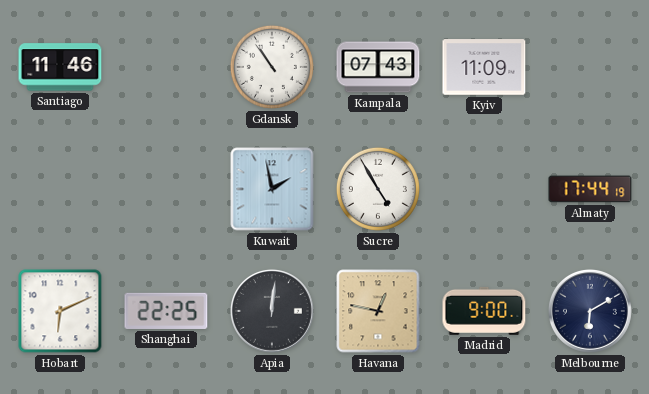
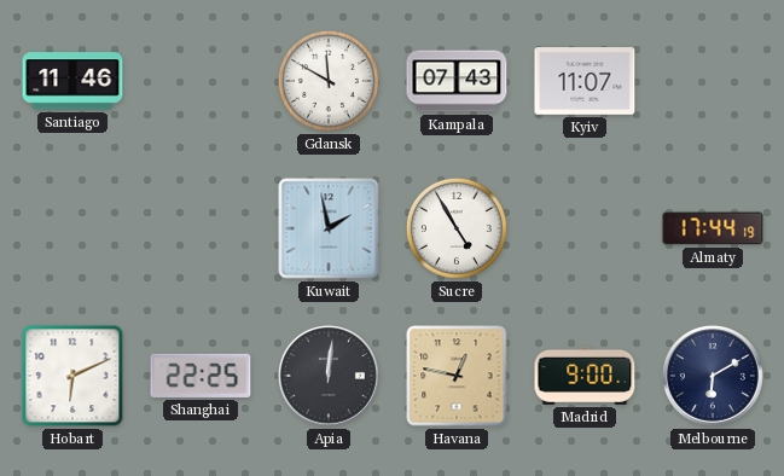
Gdansk: 10:54 -> 11:50
Kyiv: 11:09 -> 11:07
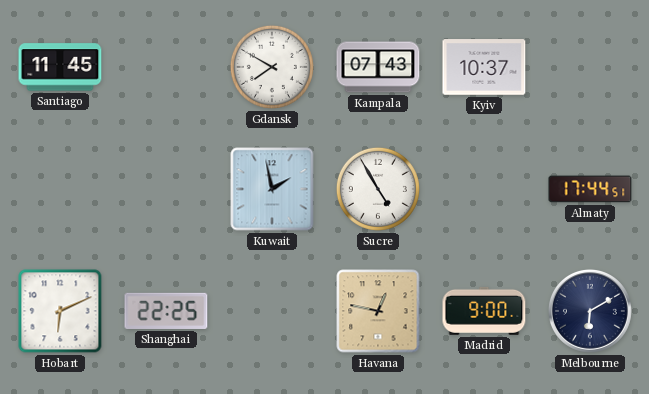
Santiago: 11:46 -> 11:45
Gdansk: 11:50 -> 7:50
Kyiv: 11:07 -> 10:37
Almaty: 17:44:19 -> 17:44:51
Apia: 12:01 -> none
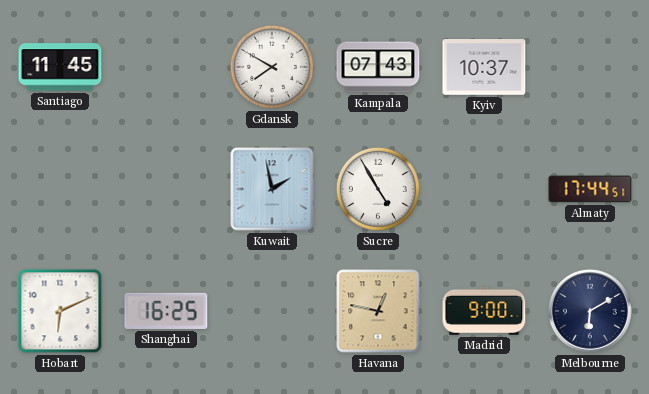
Shanghai: 22:25 -> 16:25
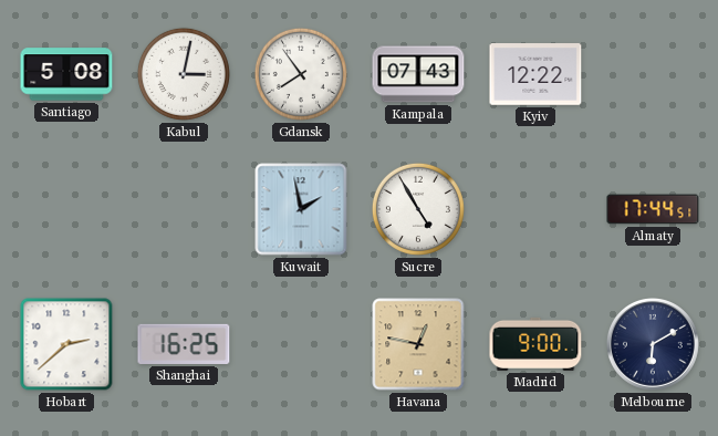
Santiago: 11:45 -> 5:08
Kabul: none -> 3:02
Gdansk: 7:50 -> 7:54
Kyiv: 10:37 -> 12:22
Hobart: 6:11 -> 2:38
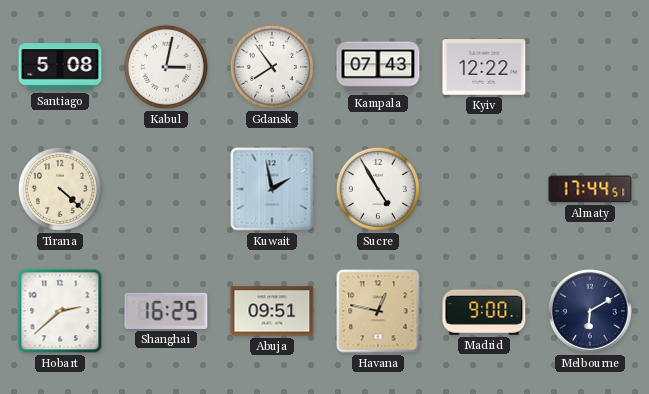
Tirana: none -> 4:22
Abuja: none -> 09:51
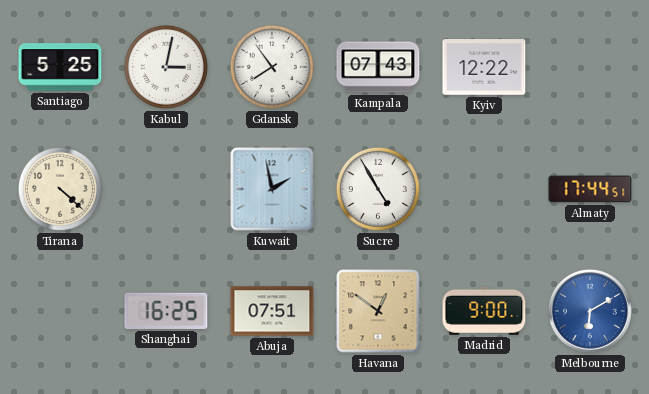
Santiago: 5:08 -> 5:25
Hobart: 2:38 -> none
Abuja: 09:51 -> 07:51
Havana: 12:47 -> 12:51
Melbourne dial: navy -> blue
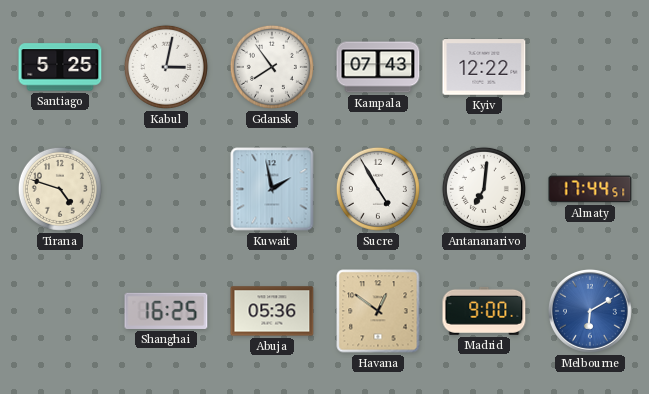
Tirana: 4:22 -> 4:48
Antananarivo: none -> 7:01
Abuja: 07:51 -> 05:36
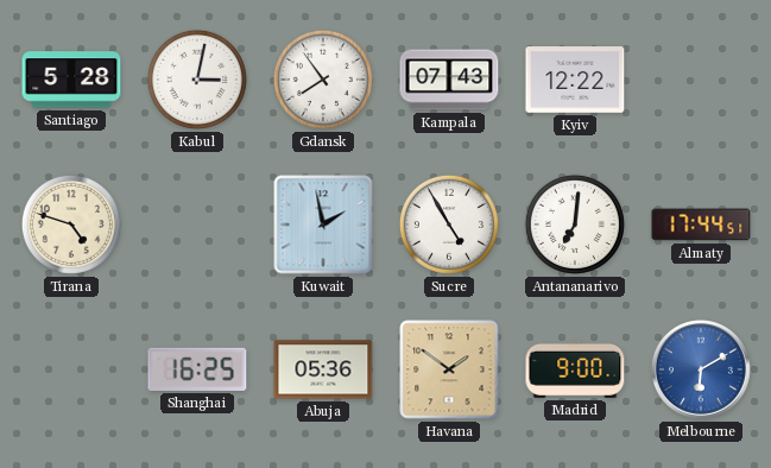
Santiago: 5:25 -> 5:28
Havana: 12:51 -> 1:51
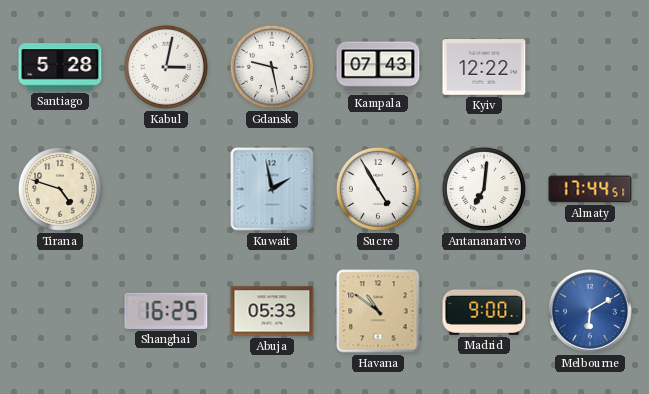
Gdansk: 7:54 -> 9:28
Abuja: 05:36 -> 05:33
Havana: 1:51 -> 10:51
